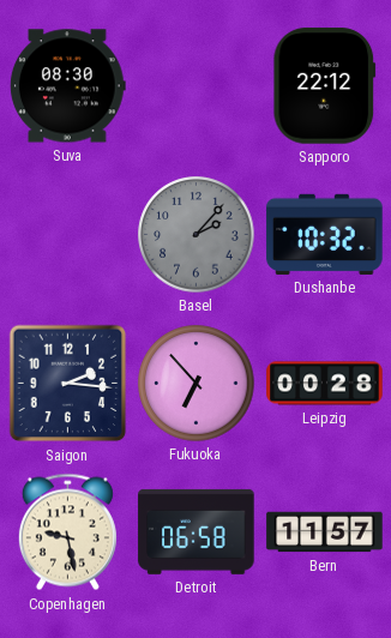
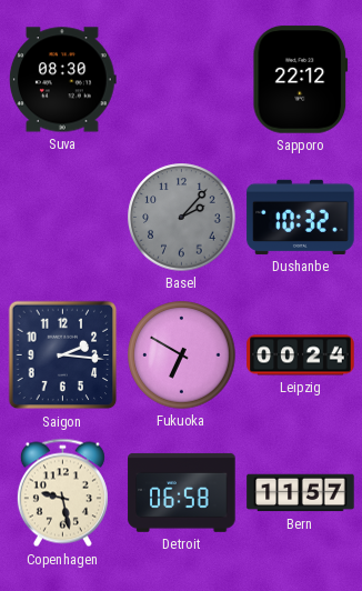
Fukuoka: 6:53 -> 6:50
Leipzig: 00:28 -> 00:24
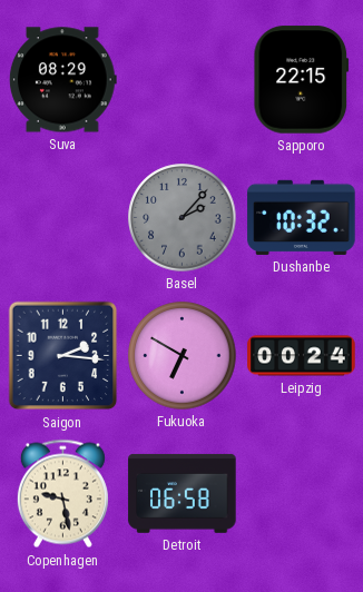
Suva: 08:30 -> 08:29
Sapporo: 22:12 -> 22:15
Bern: 11:57 -> none
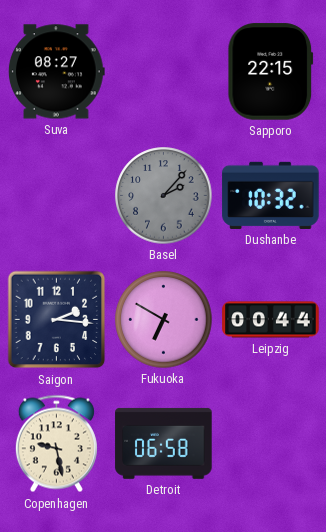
Suva: 08:29 -> 08:27
Leipzig: 00:24 -> 00:44
